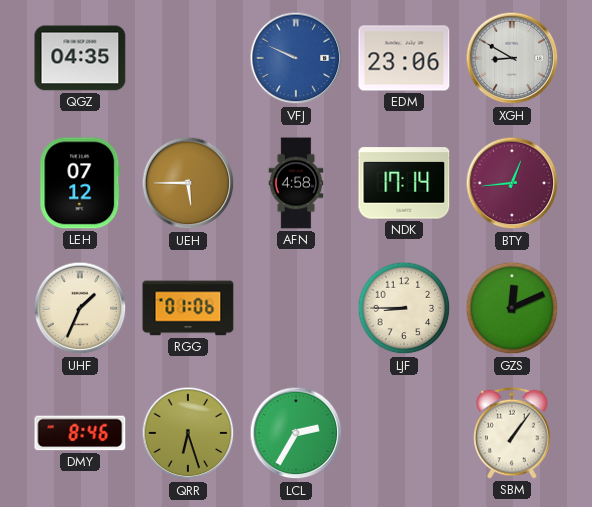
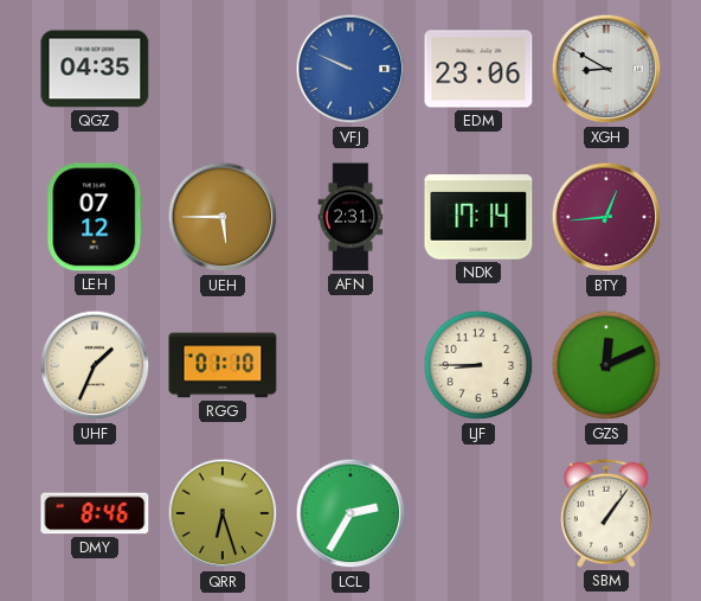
AFN: 4:58 -> 2:31
RGG: 01:06 -> 01:10
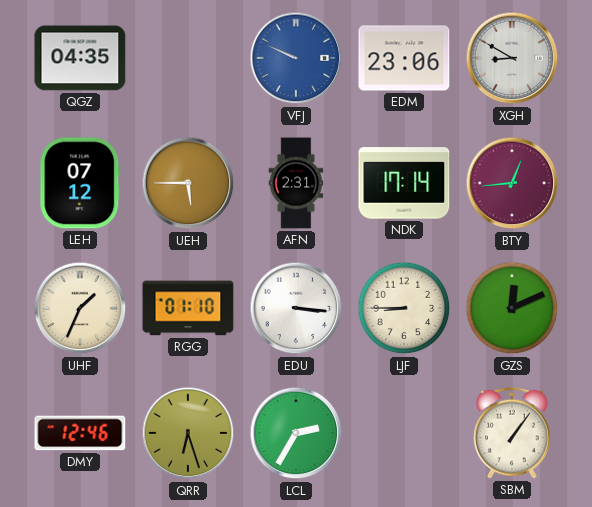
EDU: none -> 3:16
DMY: 8:46 -> 12:46
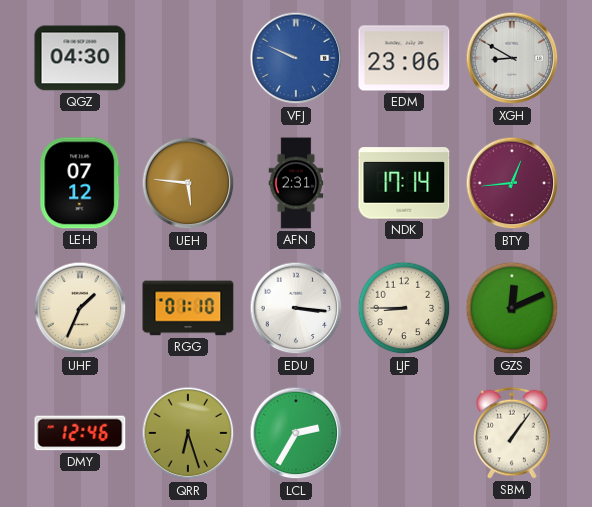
QGZ: 04:35 -> 04:30
UEH: 5:45 -> 5:46
